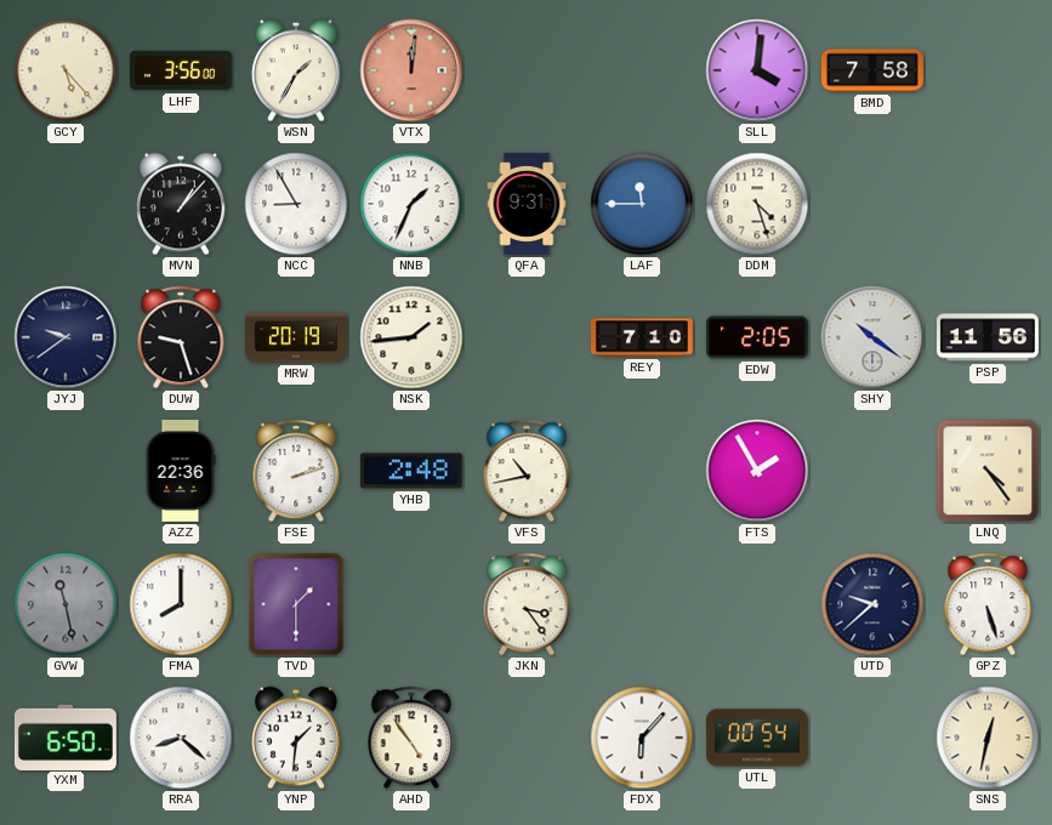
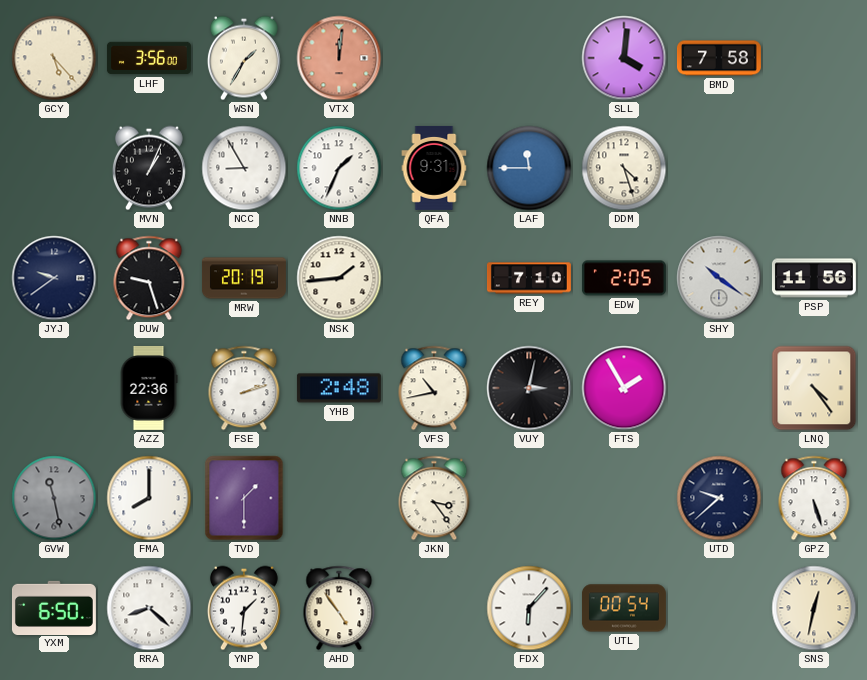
MVN: 1:07 -> 1:04
VUY: none -> 3:02
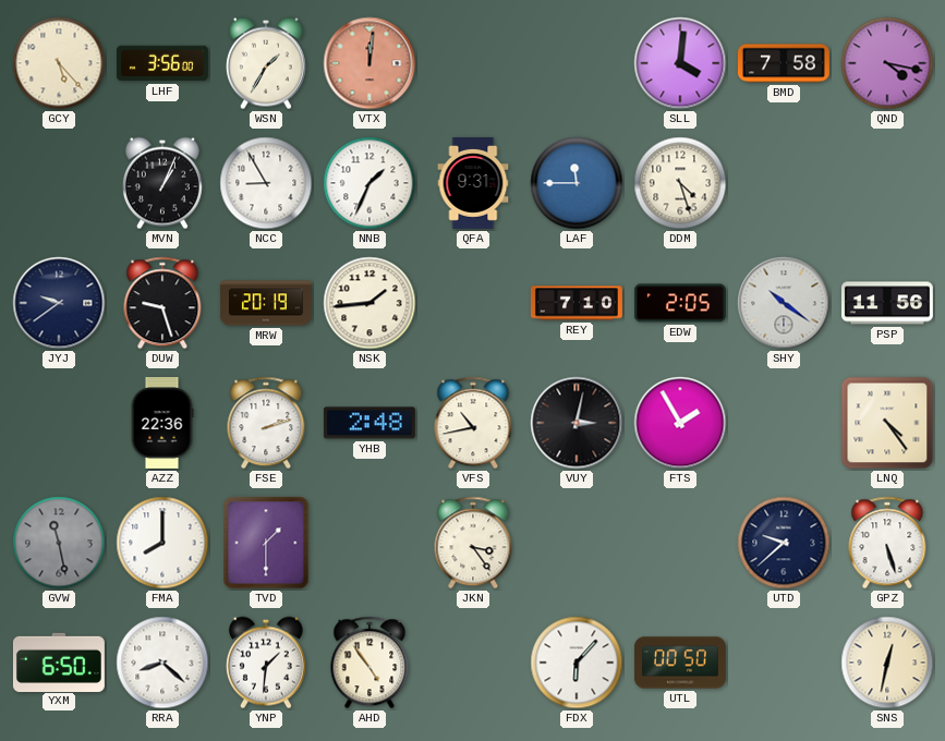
QND: none -> 4:17
UTL: 00:54 -> 00:50
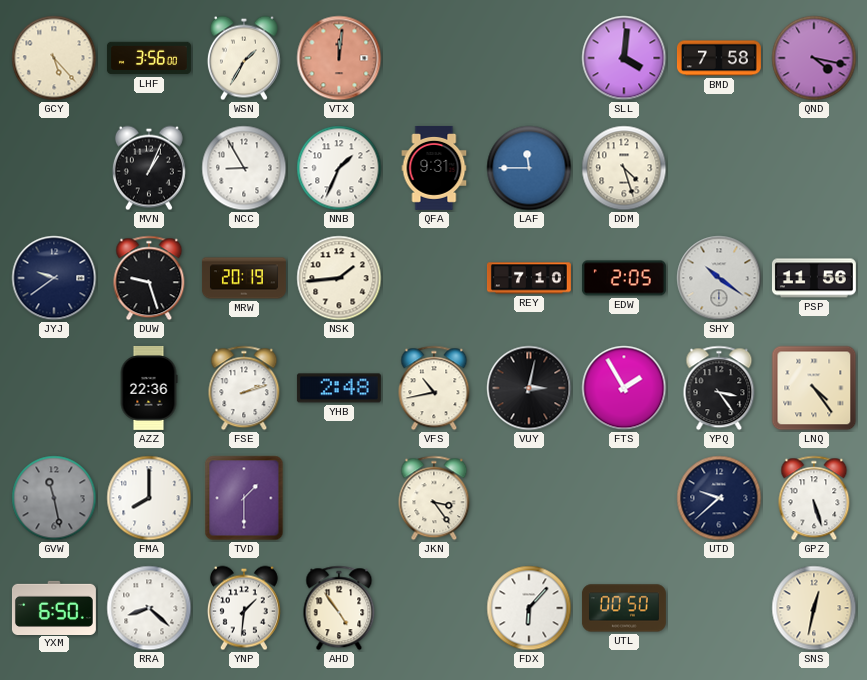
YPQ: none -> 3:24
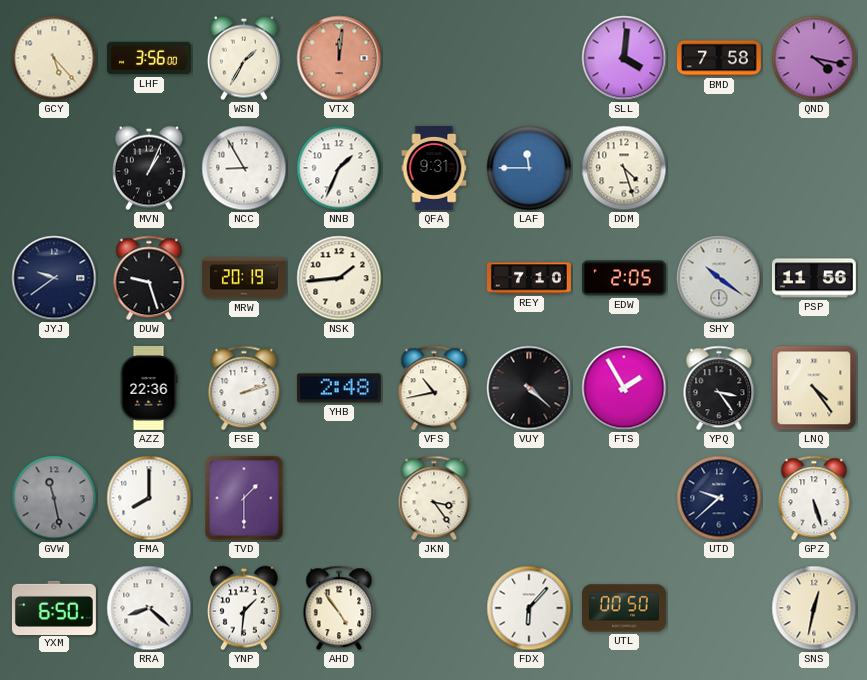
VUY: 3:02 -> 4:22
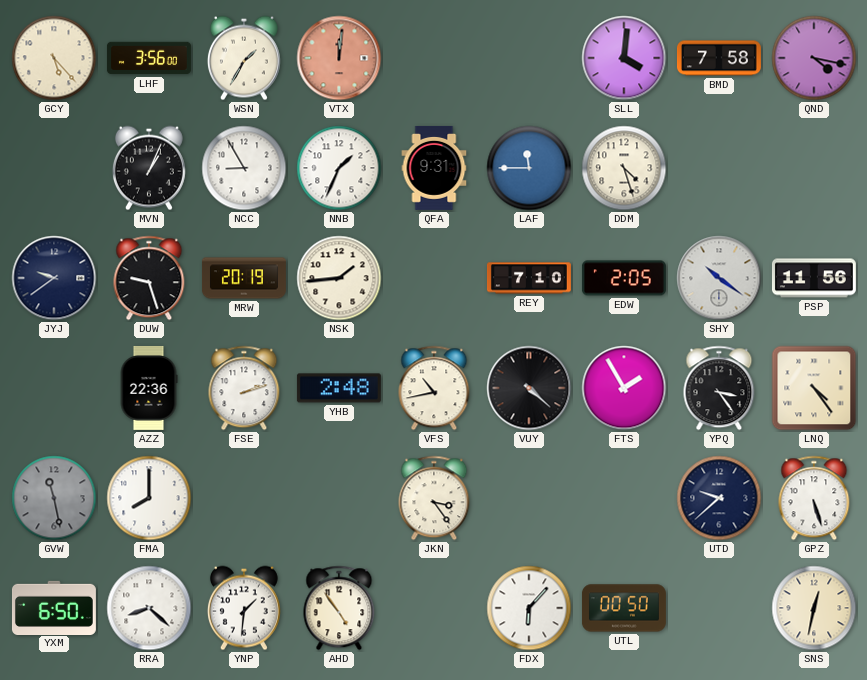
TVD: 1:30 -> none
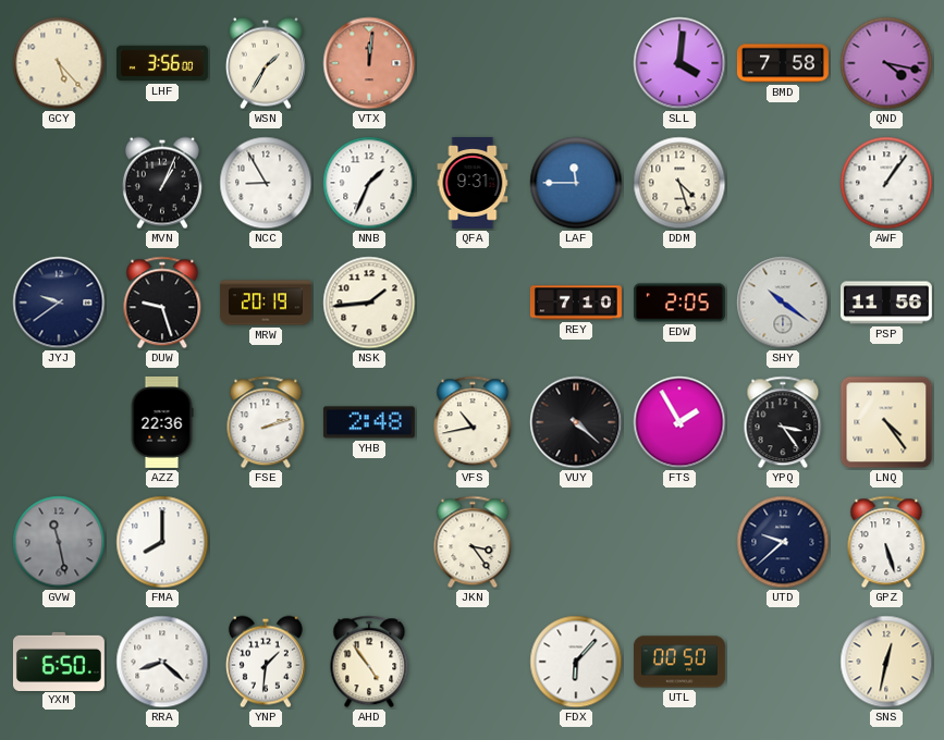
AWF: none -> 1:06
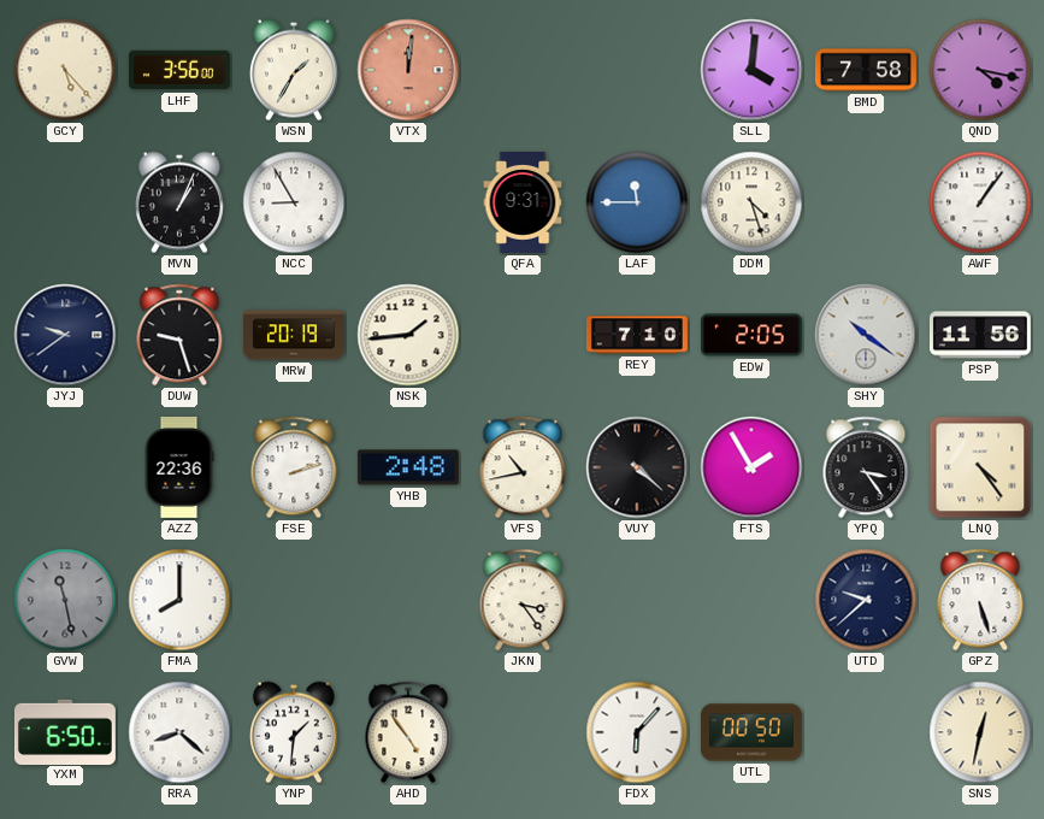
NNB: 1:34 -> none
